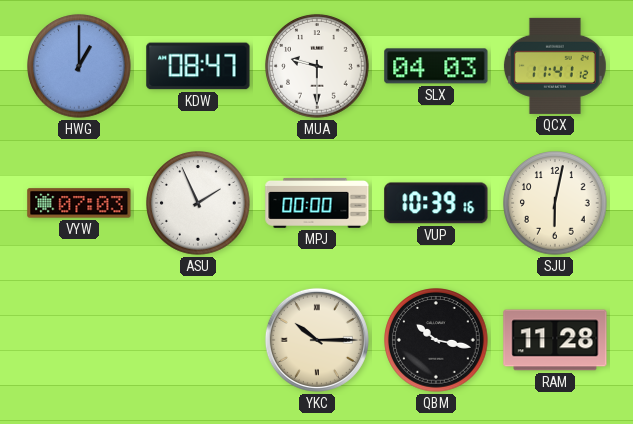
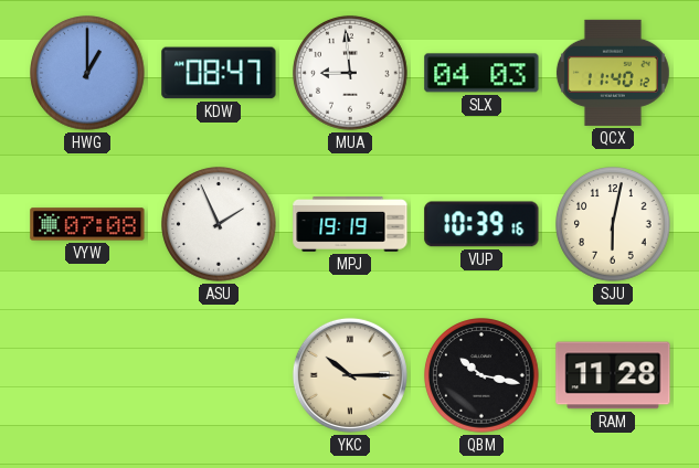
MUA: 9:30 -> 8:59
QCX: 11:41 -> 11:40
VYW: 07:03 -> 07:08
MPJ: 00:00 -> 19:19
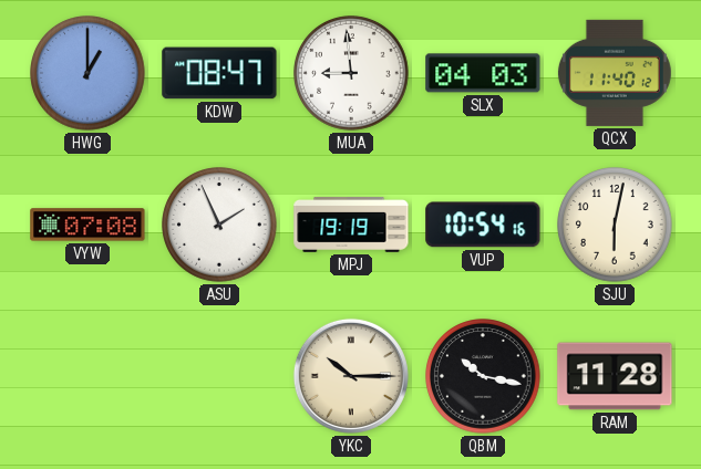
VUP: 10:39 -> 10:54
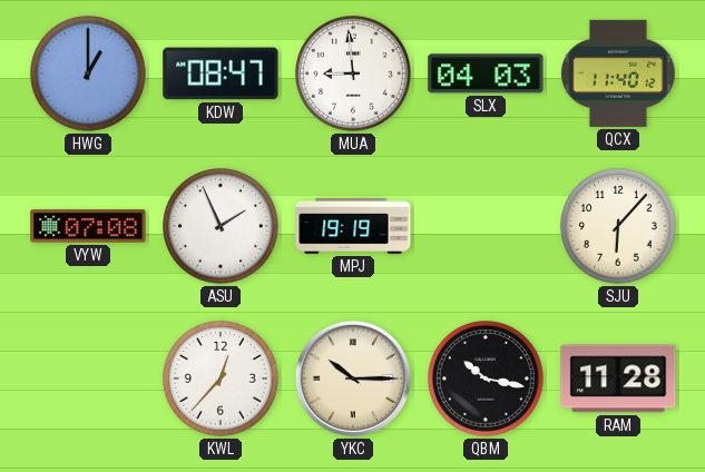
VUP: 10:54 -> none
SJU: 6:02 -> 6:07
KWL: none -> 12:37
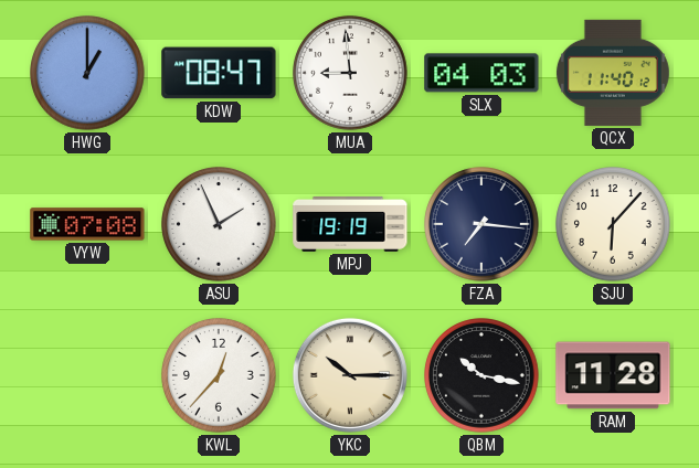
FZA: none -> 7:16
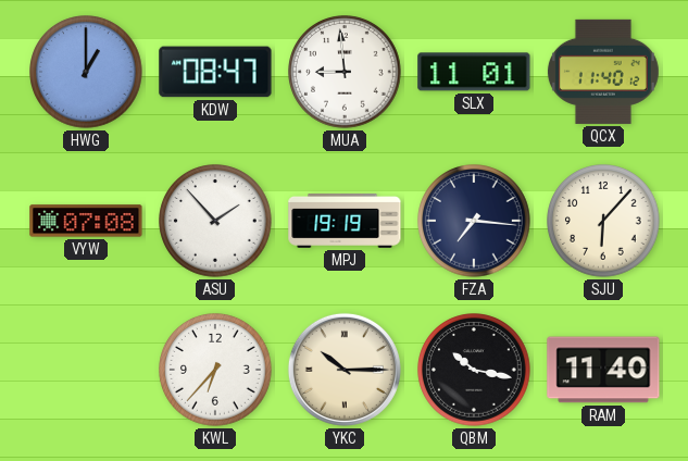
SLX: 04:03 -> 11:01
ASU: 1:56 -> 1:53
KWL: 12:37 -> 6:37
RAM: 11:28 -> 11:40
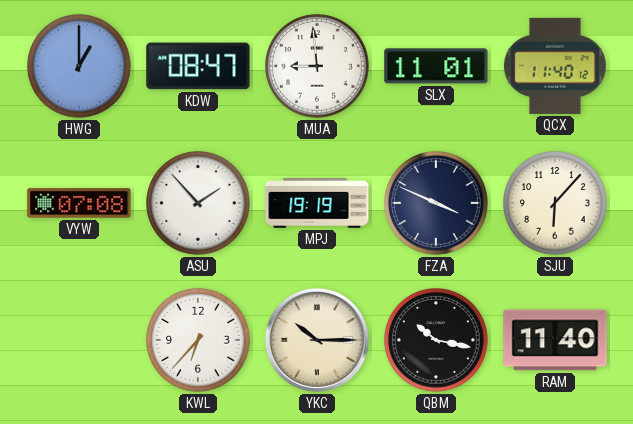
FZA: 7:16 -> 3:49
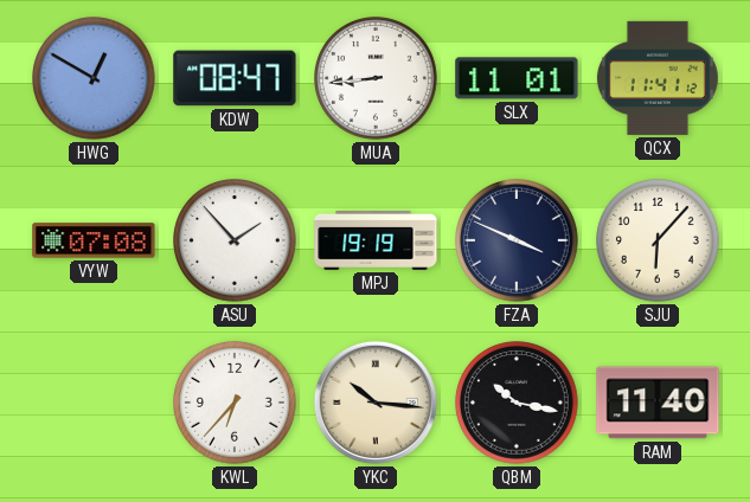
HWG: 1:00 -> 12:50
MUA: 8:59 -> 8:44
QCX: 11:40 -> 11:41
YKC: 10:15 -> 10:16
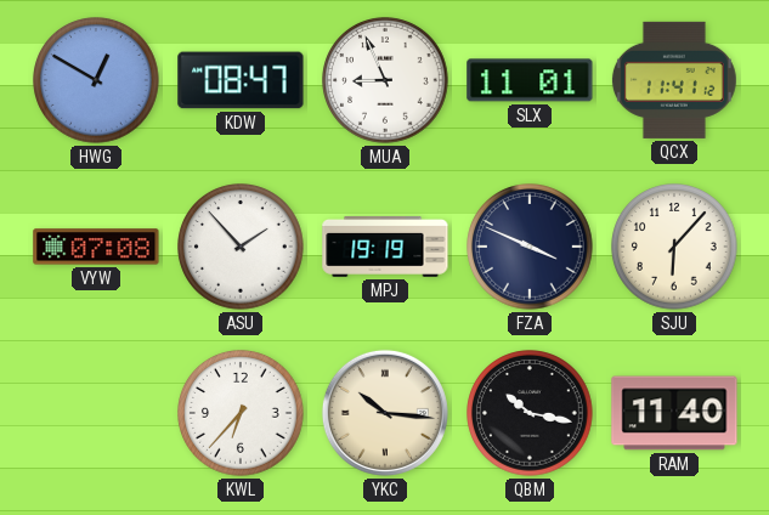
MUA: 8:44 -> 8:56
